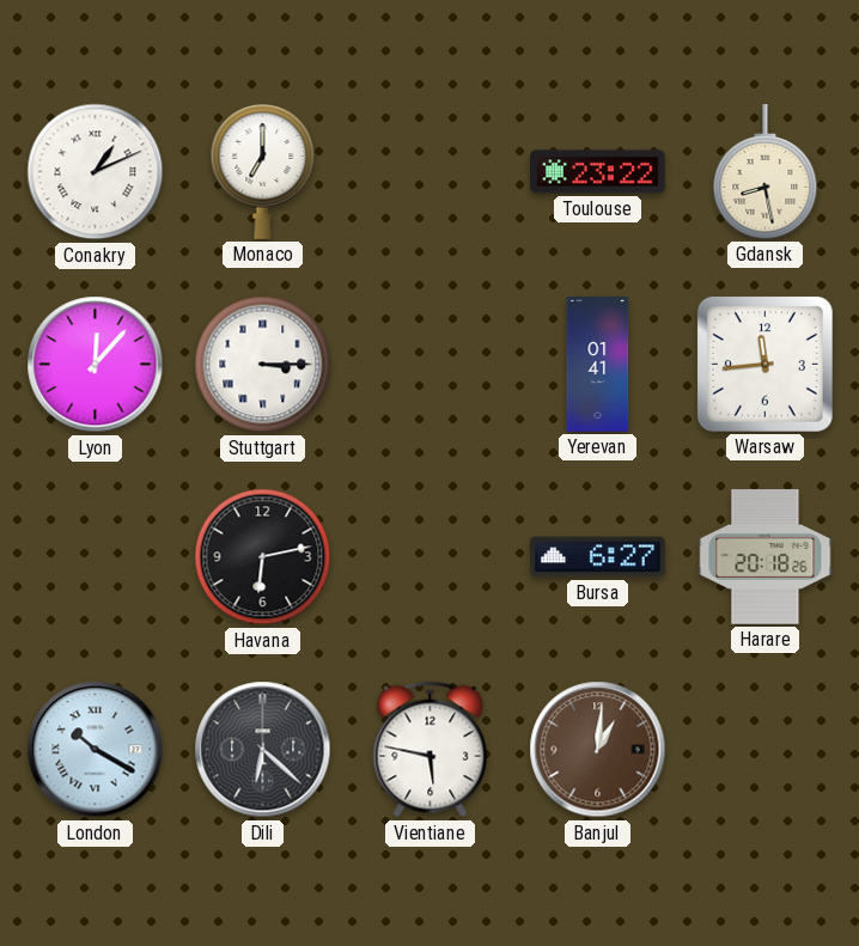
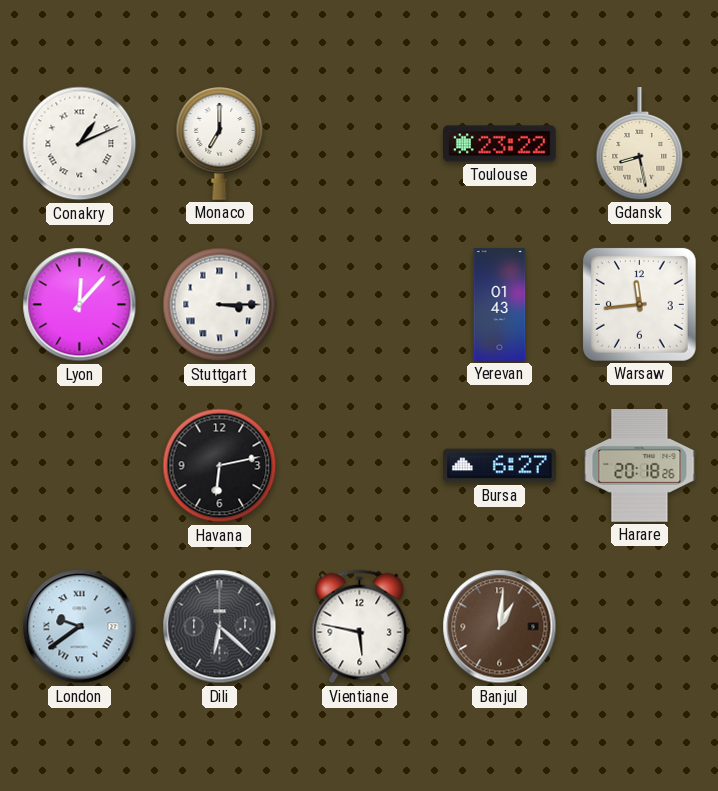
Yerevan: 01:41 -> 01:43
London: 10:20 -> 9:39
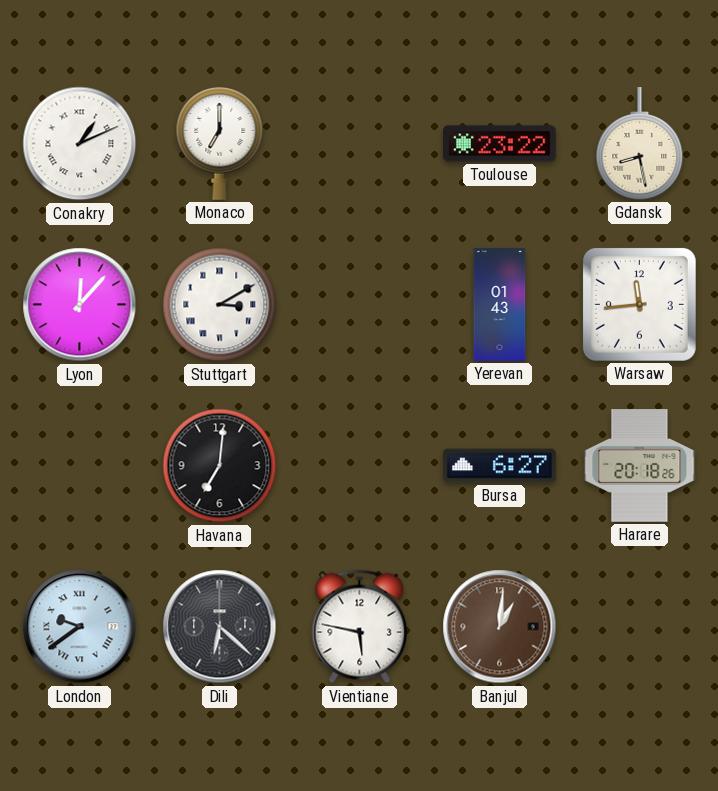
Stuttgart: 3:15 -> 3:10
Havana: 6:13 -> 7:01
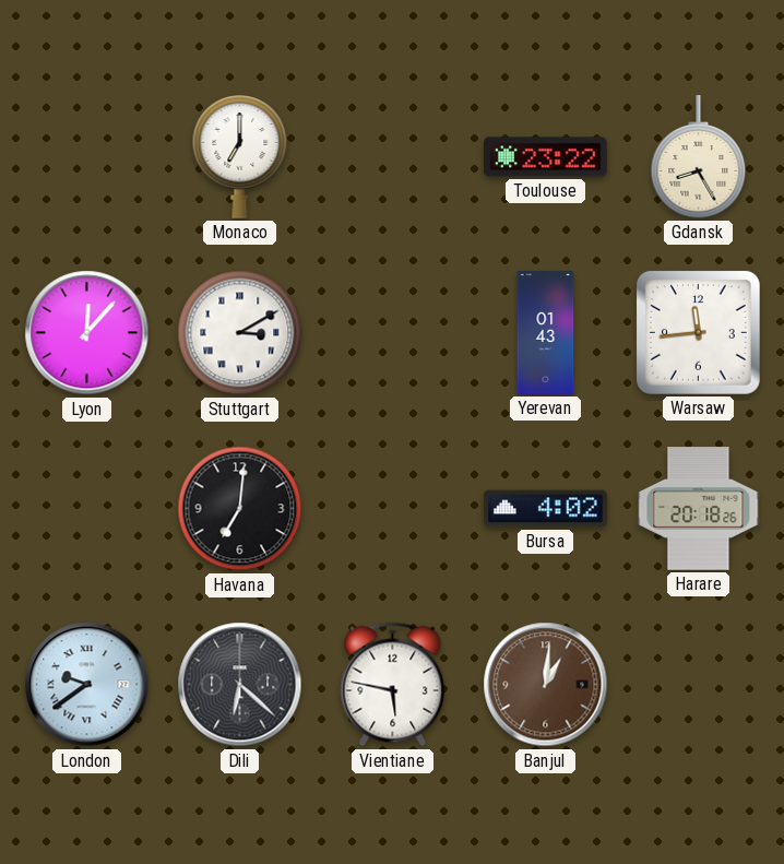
Conakry: 1:11 -> none
Gdansk: 8:28 -> 8:25
Bursa: 6:27 -> 4:02
